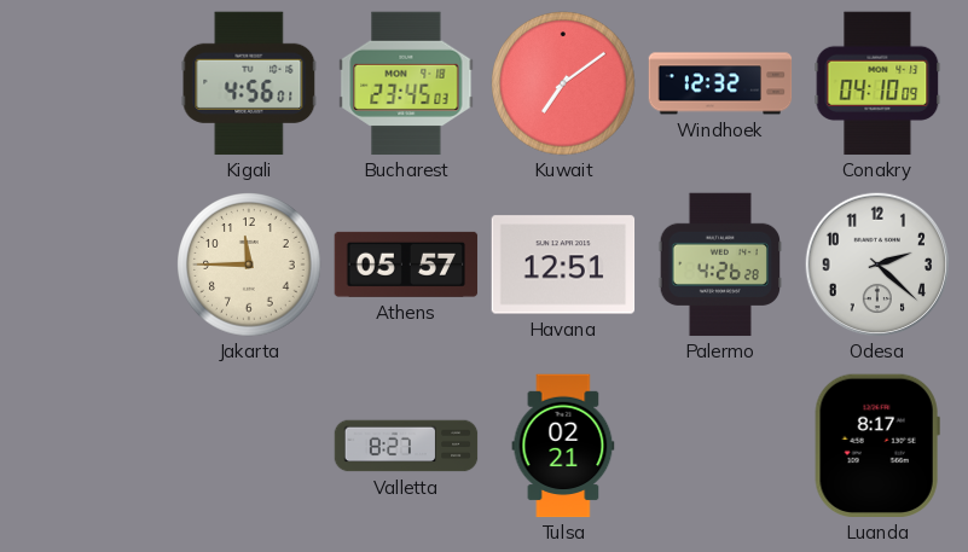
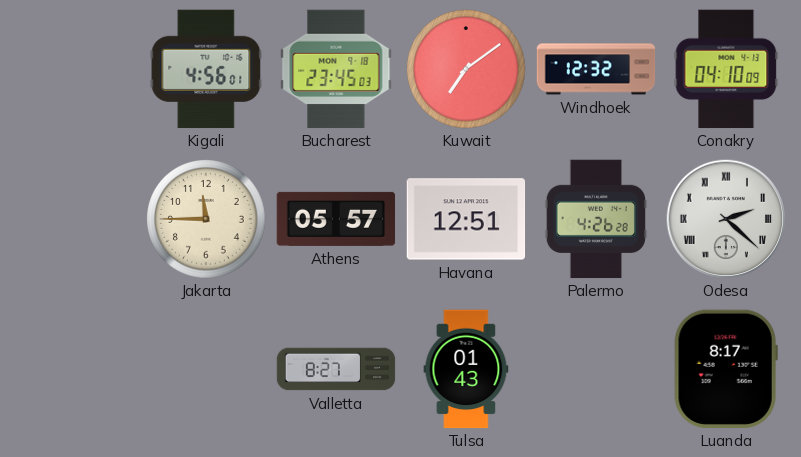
Odesa numerals: Arabic -> Roman
Tulsa: 02:21 -> 01:43
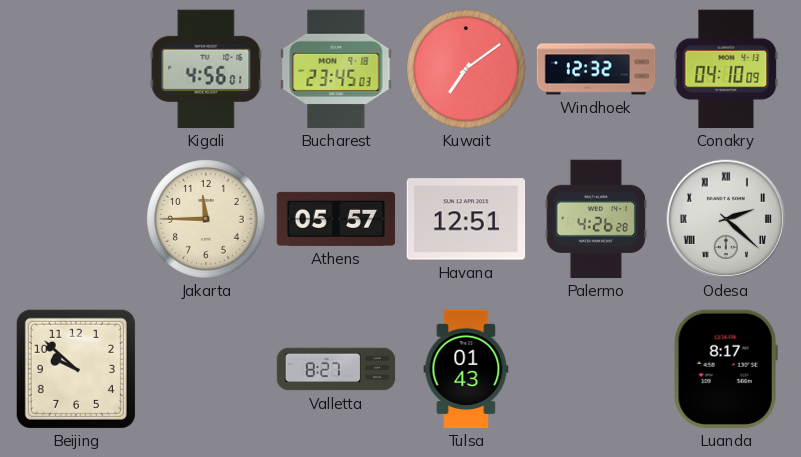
Beijing: none -> 9:52
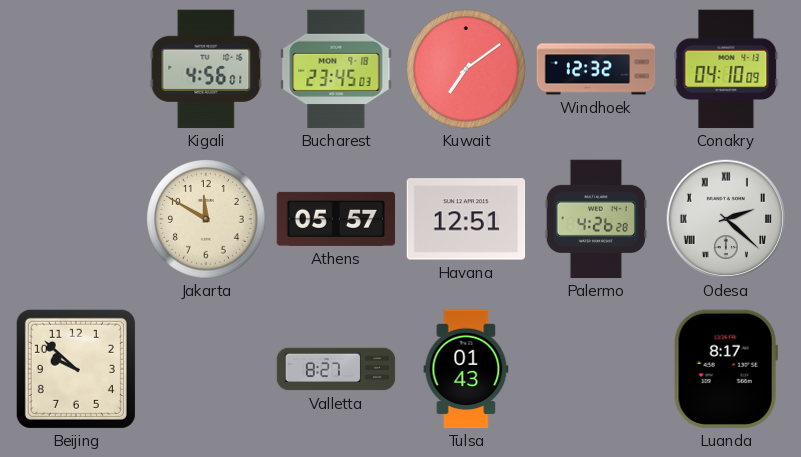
Jakarta: 11:45 -> 11:50
